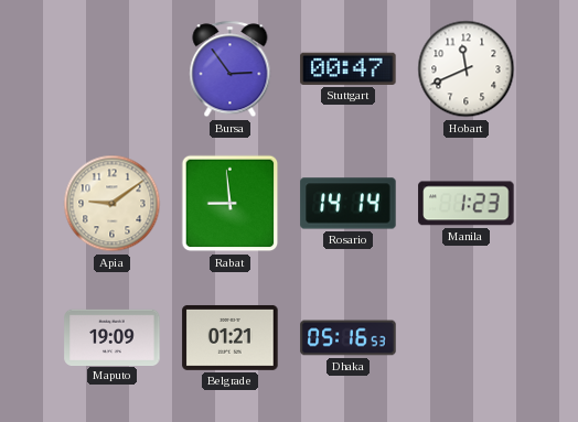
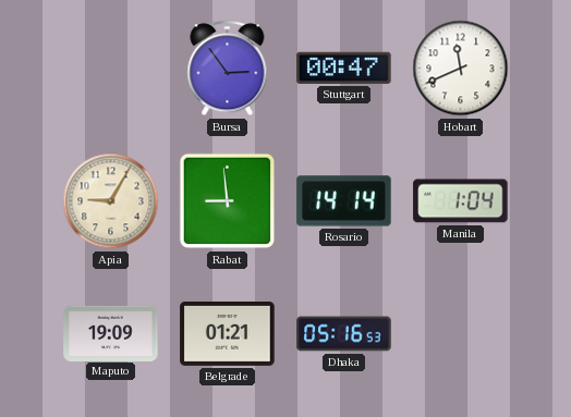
Apia: 9:09 -> 9:05
Manila: 1:23 -> 1:04
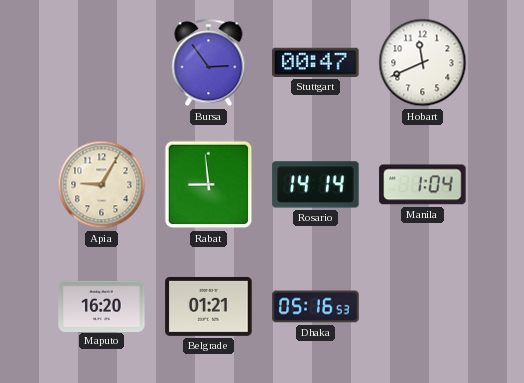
Maputo: 19:09 -> 16:20
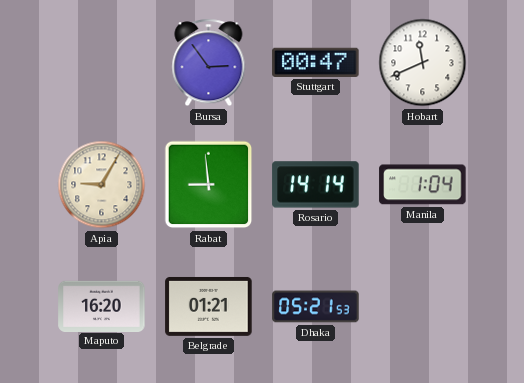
Dhaka: 05:16 -> 05:21
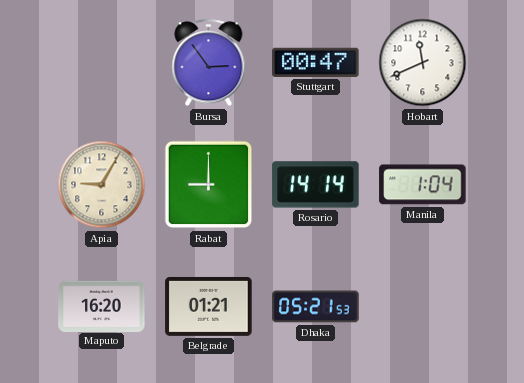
Rabat: 8:59 -> 9:00
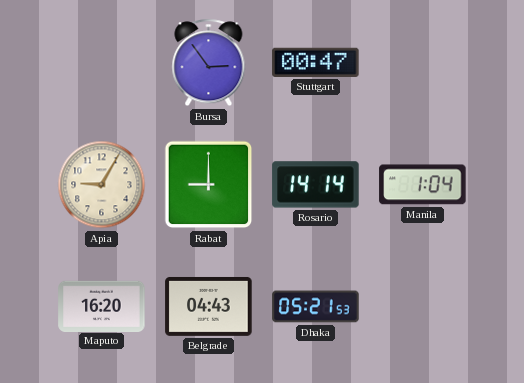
Hobart: 11:41 -> none
Belgrade: 01:21 -> 04:43
